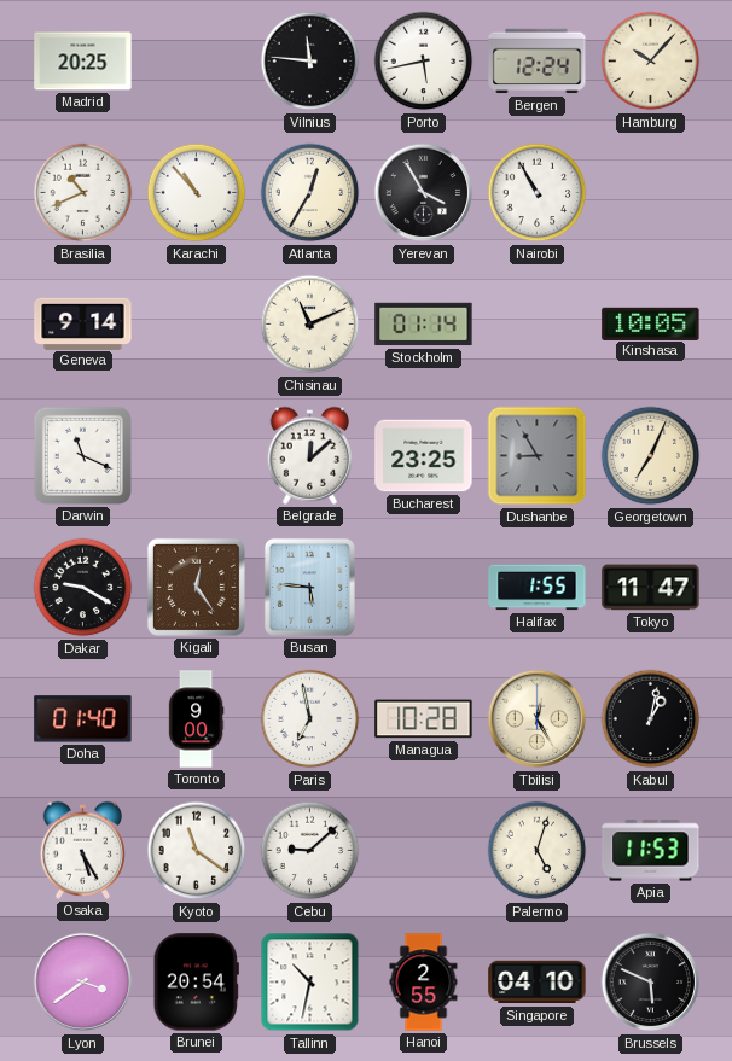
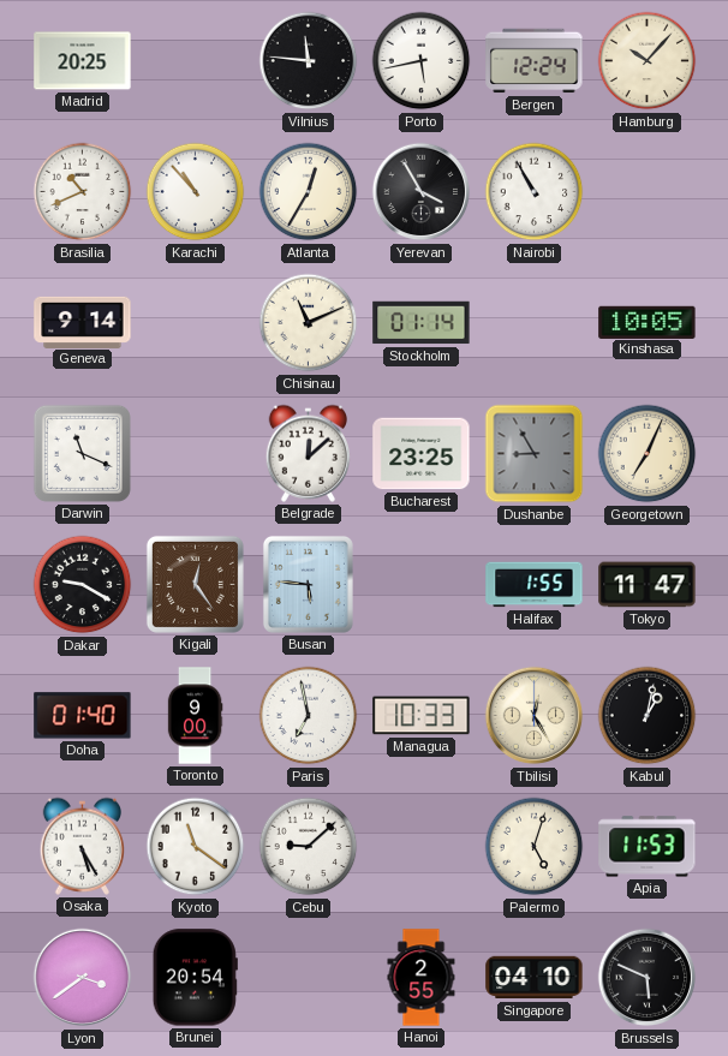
Managua: 10:28 -> 10:33
Tallinn: 10:32 -> none
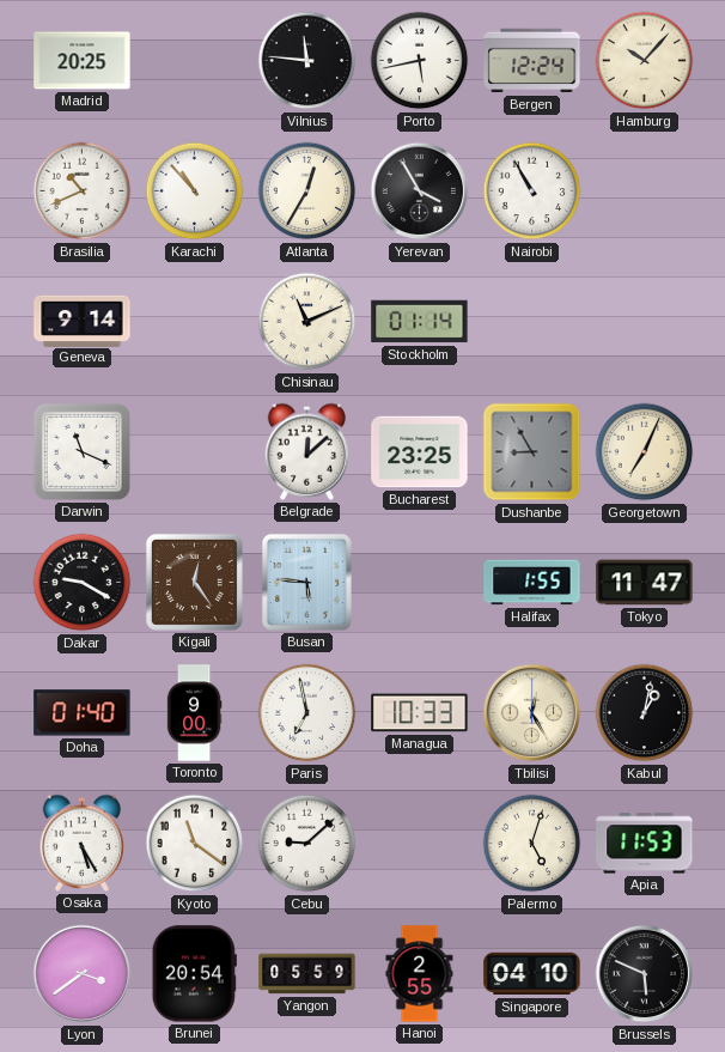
Kinshasa: 10:05 -> none
Yangon: none -> 05:59
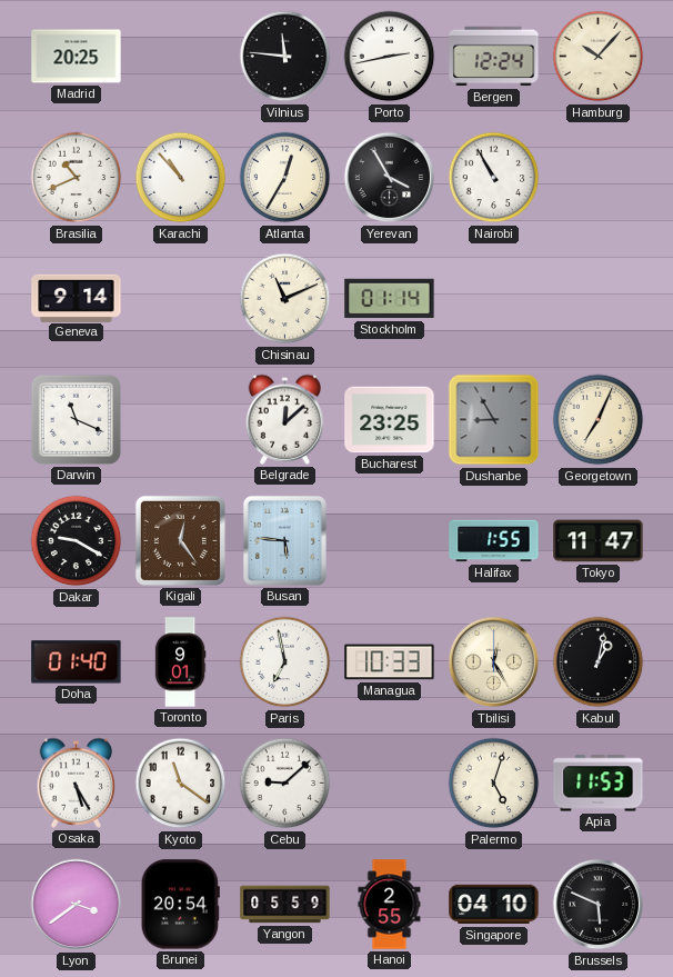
Porto: 5:43 -> 2:43
Toronto: 9:00 -> 9:01
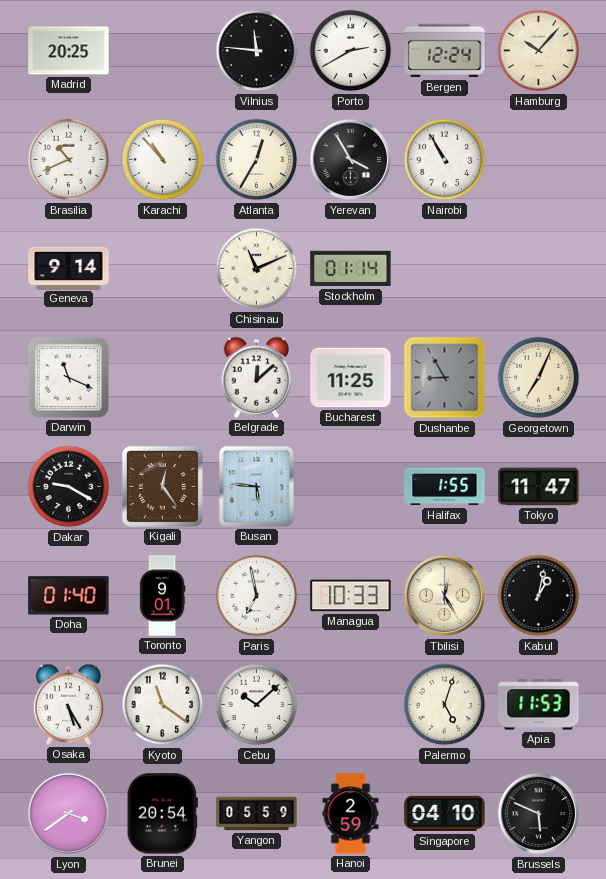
Porto: 2:43 -> 2:40
Bucharest: 23:25 -> 11:25
Cebu: 9:08 -> 10:08
Hanoi: 2:55 -> 2:59
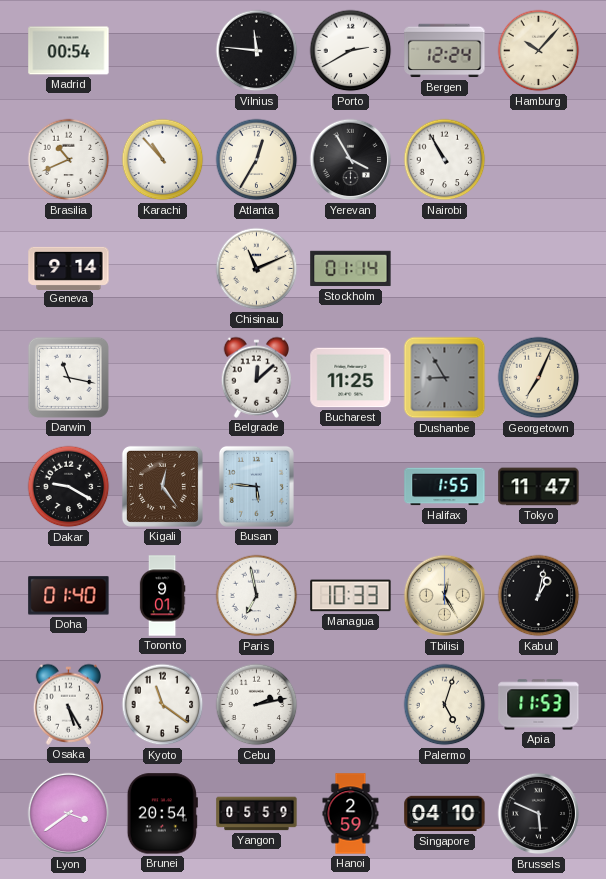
Madrid: 20:25 -> 00:54
Darwin: 11:19 -> 11:17
Cebu: 10:08 -> 2:13
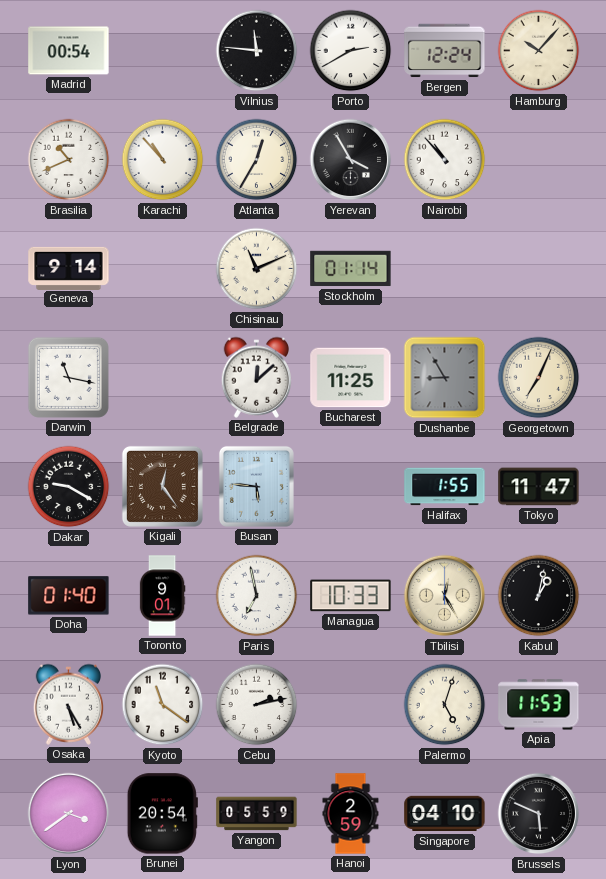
Nairobi: 10:55 -> 10:53
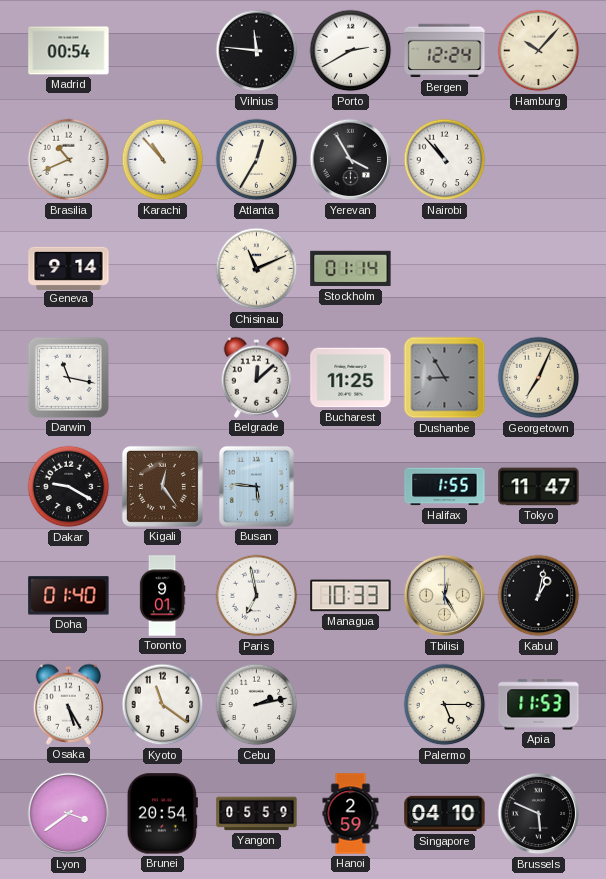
Palermo: 5:03 -> 5:15
